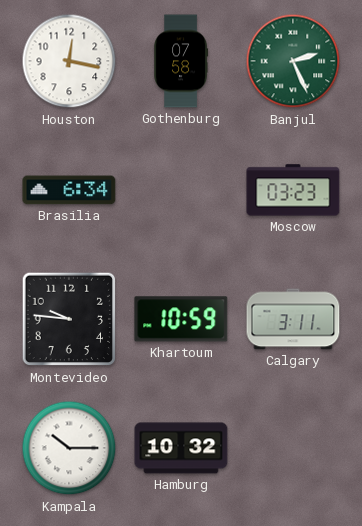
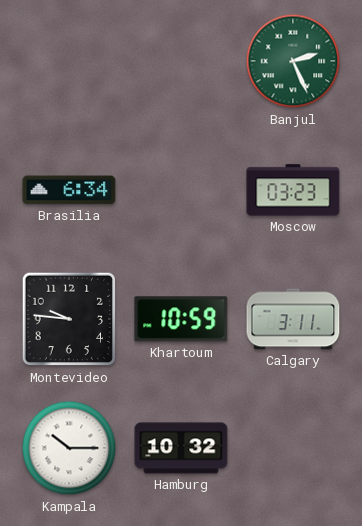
Houston: 12:17 -> none
Gothenburg: 07:58 -> none
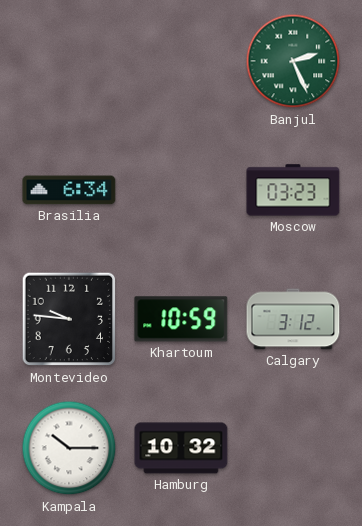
Calgary: 3:11 -> 3:12
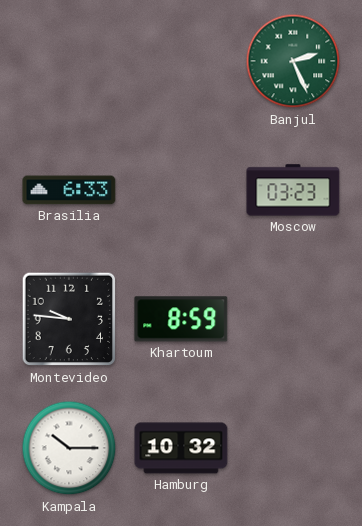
Brasilia: 6:34 -> 6:33
Khartoum: 10:59 -> 8:59
Calgary: 3:12 -> none
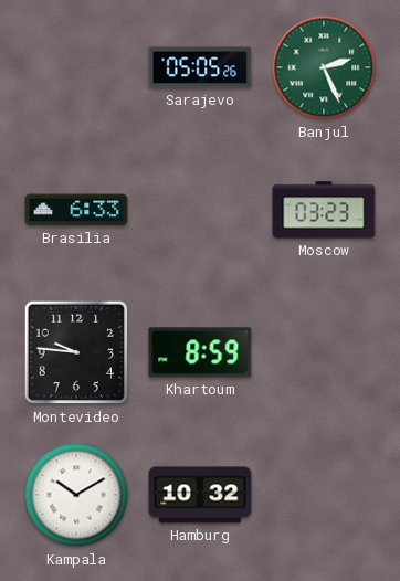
Sarajevo: none -> 05:05
Kampala: 10:15 -> 10:10
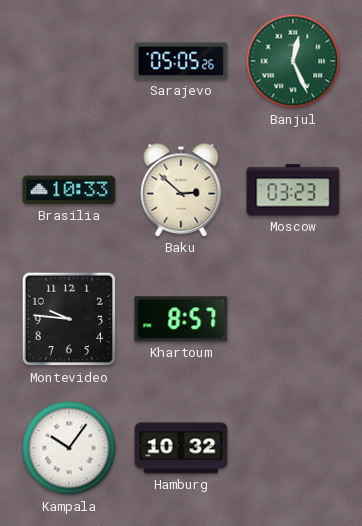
Banjul: 2:26 -> 12:26
Brasilia: 6:33 -> 10:33
Baku: none -> 2:52
Khartoum: 8:59 -> 8:57
Kampala: 10:10 -> 10:06
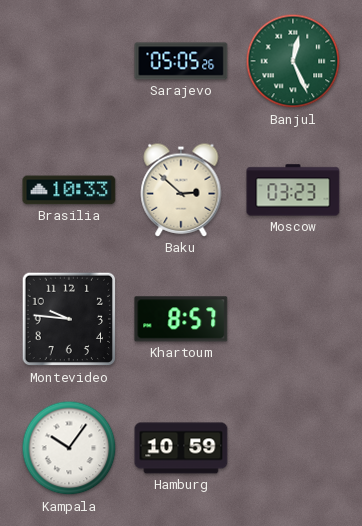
Hamburg: 10:32 -> 10:59
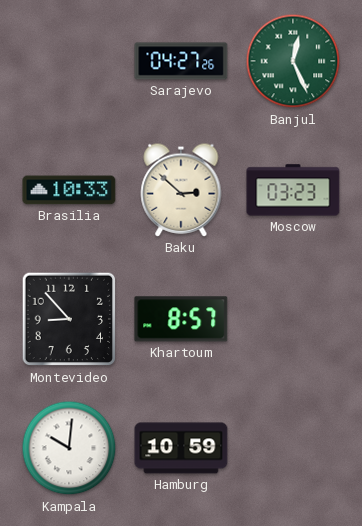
Sarajevo: 05:05 -> 04:27
Montevideo: 9:46 -> 8:53
Kampala: 10:06 -> 10:01
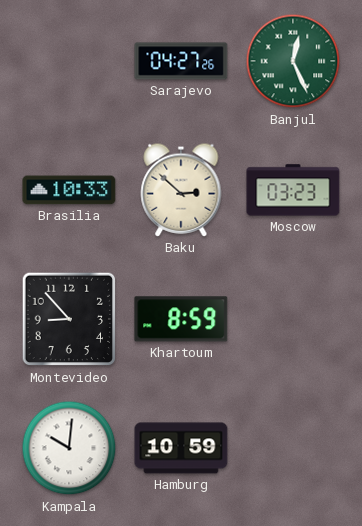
Khartoum: 8:57 -> 8:59
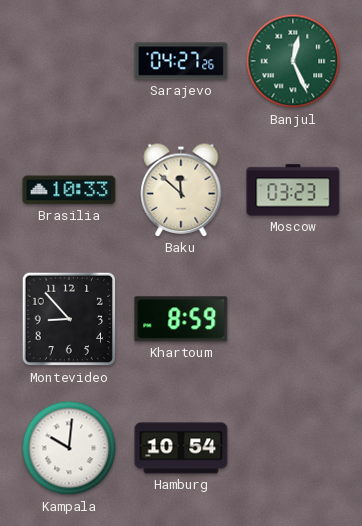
Baku: 2:52 -> 11:52
Hamburg: 10:59 -> 10:54
